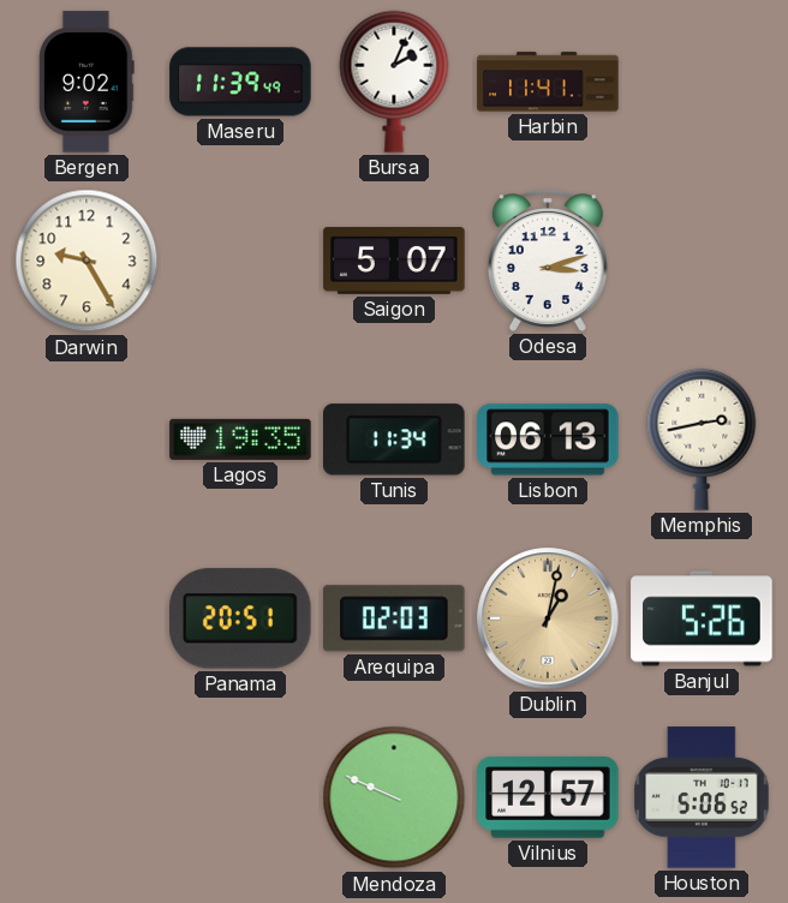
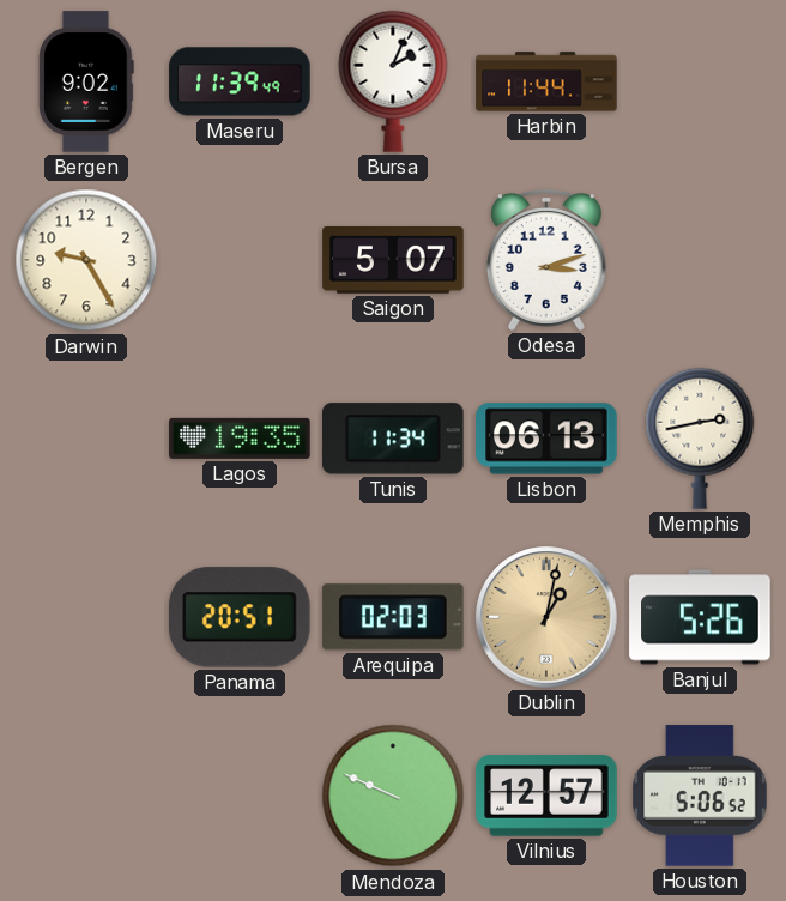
Harbin: 11:41 -> 11:44
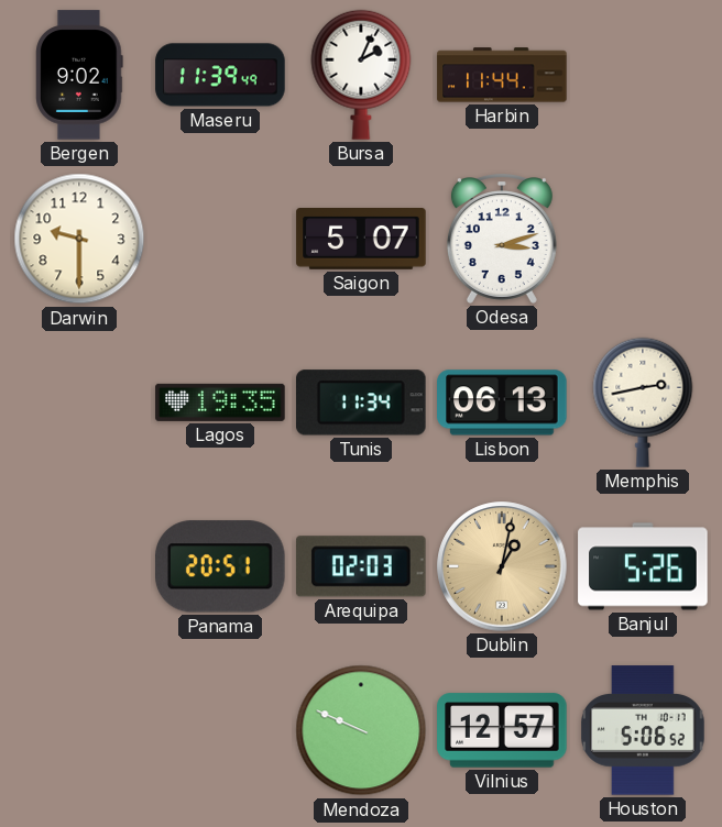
Darwin: 9:25 -> 9:30
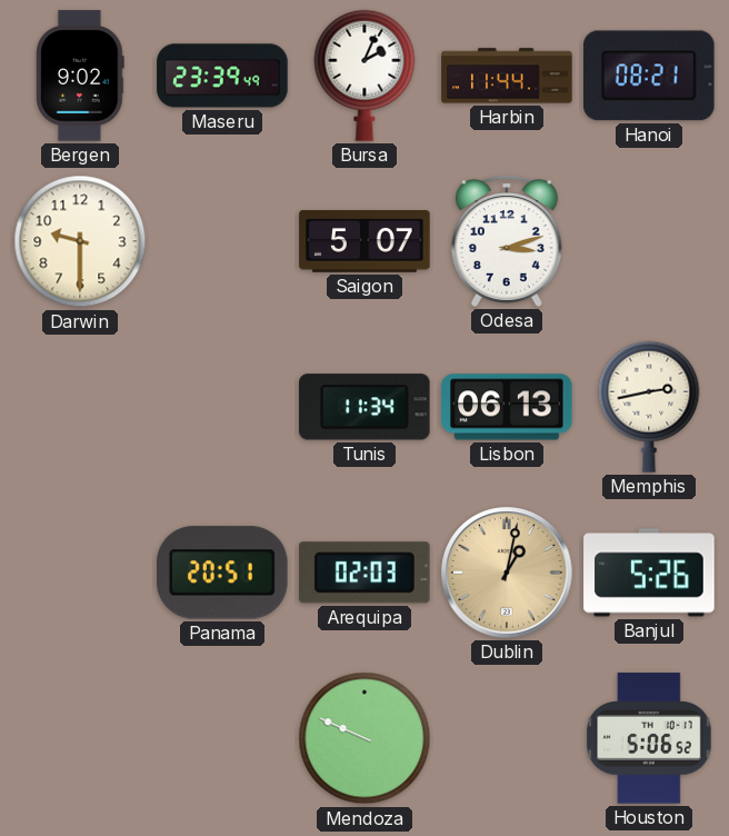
Maseru: 11:39 -> 23:39
Hanoi: none -> 08:21
Lagos: 19:35 -> none
Vilnius: 12:57 -> none
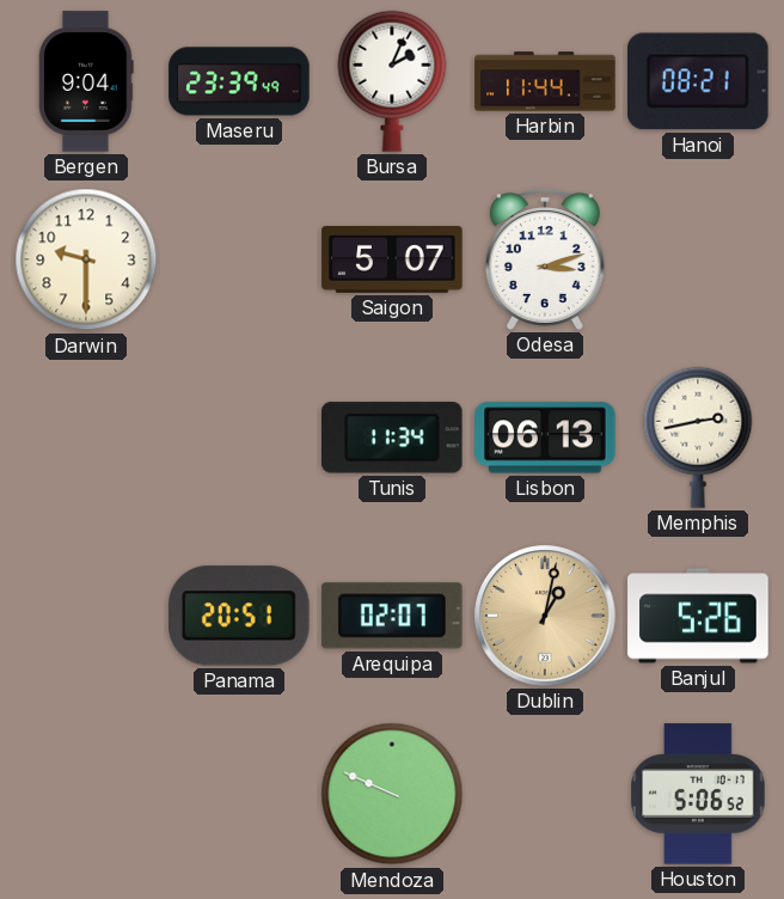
Bergen: 9:02 -> 9:04
Arequipa: 02:03 -> 02:07
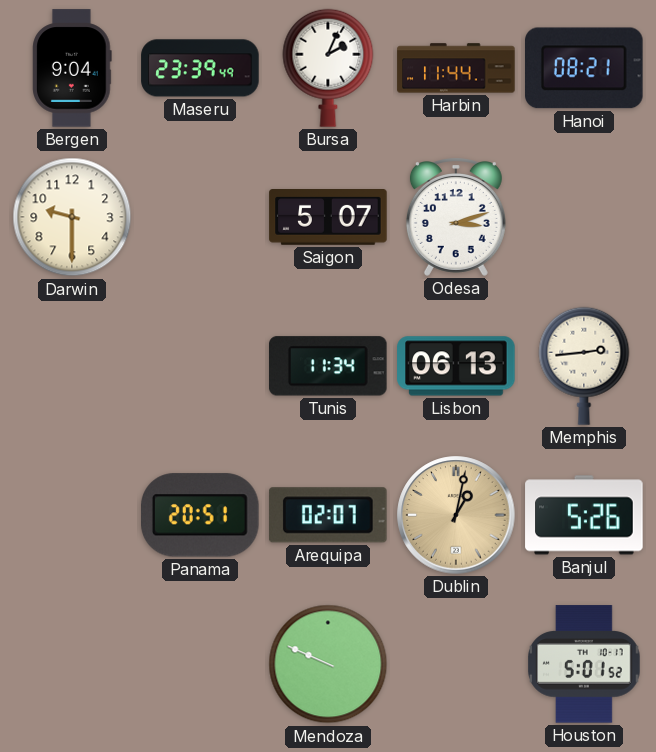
Memphis: 2:43 -> 2:44
Houston: 5:06 -> 5:01
